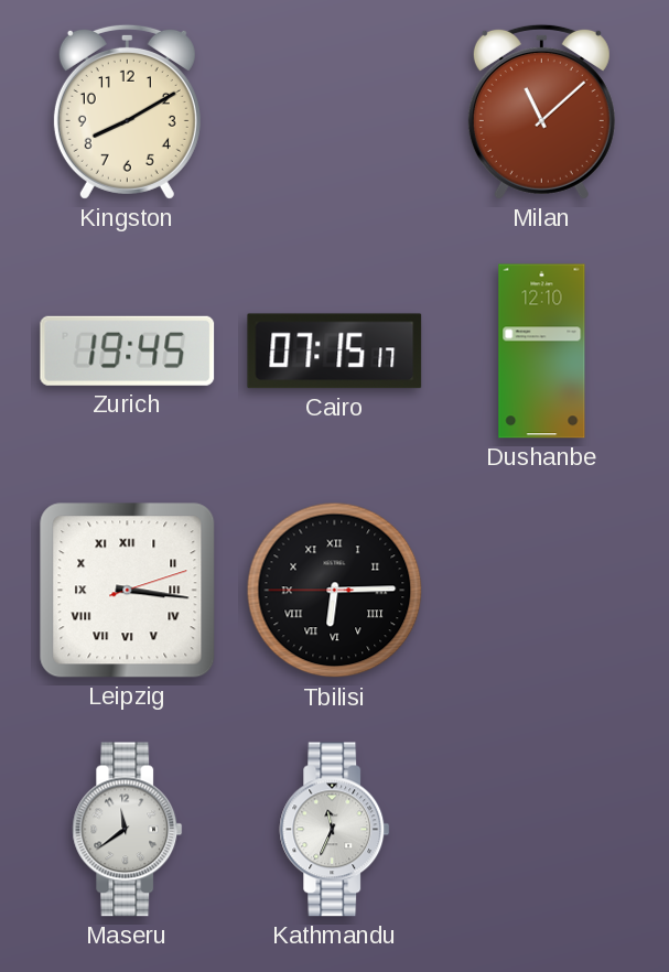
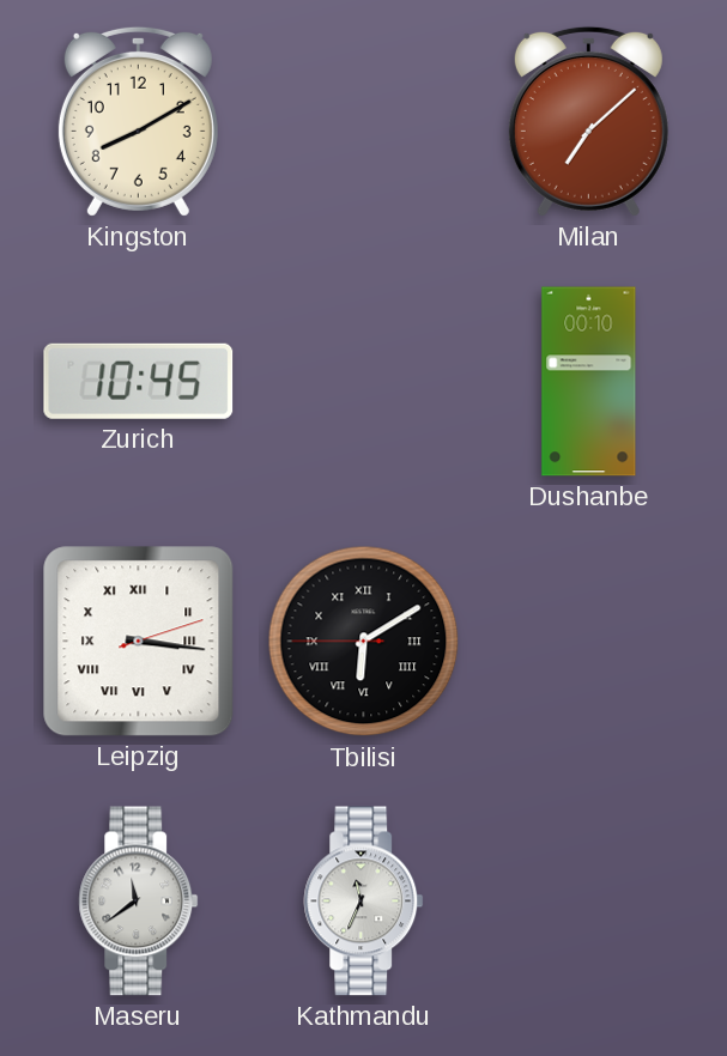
Milan: 11:08 -> 7:08
Zurich: 19:45 -> 10:45
Cairo: 07:15 -> none
Dushanbe: 12:10 -> 00:10
Tbilisi: 6:14 -> 6:09
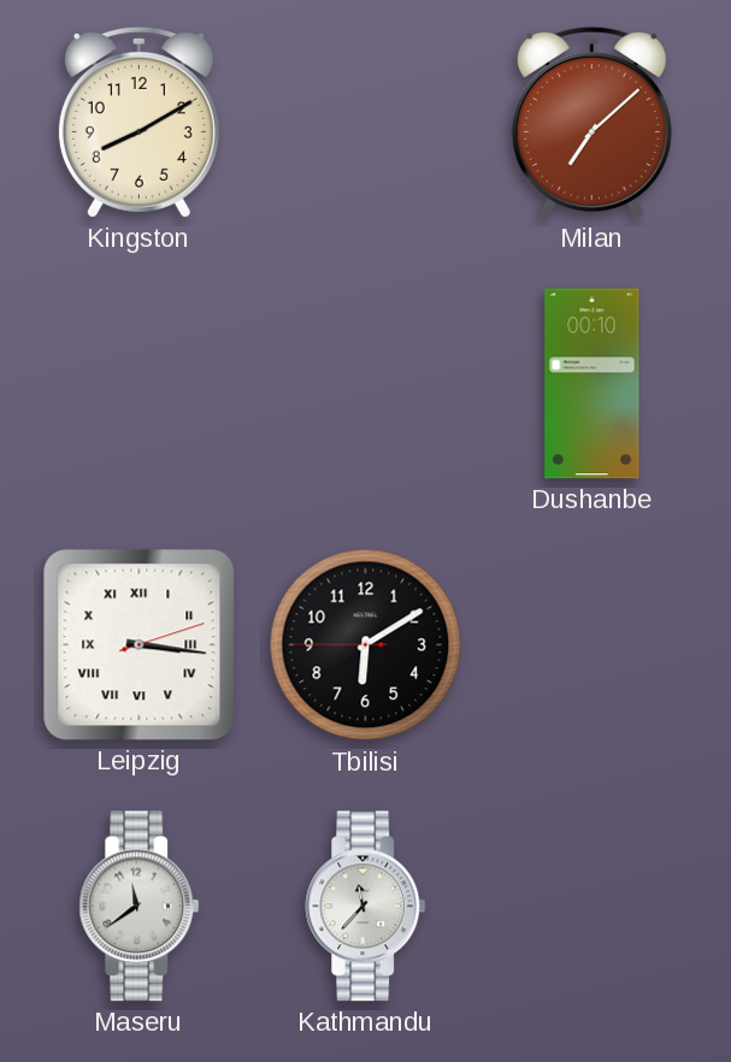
Zurich: 10:45 -> none
Tbilisi numerals: Roman -> Arabic
Kathmandu: 11:34 -> 11:37
